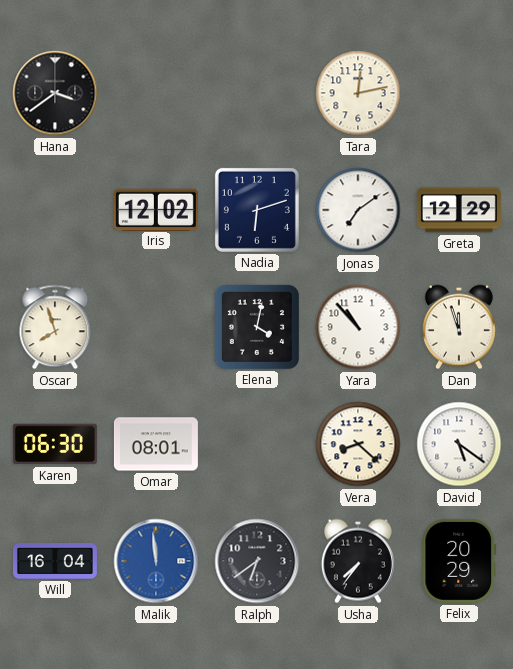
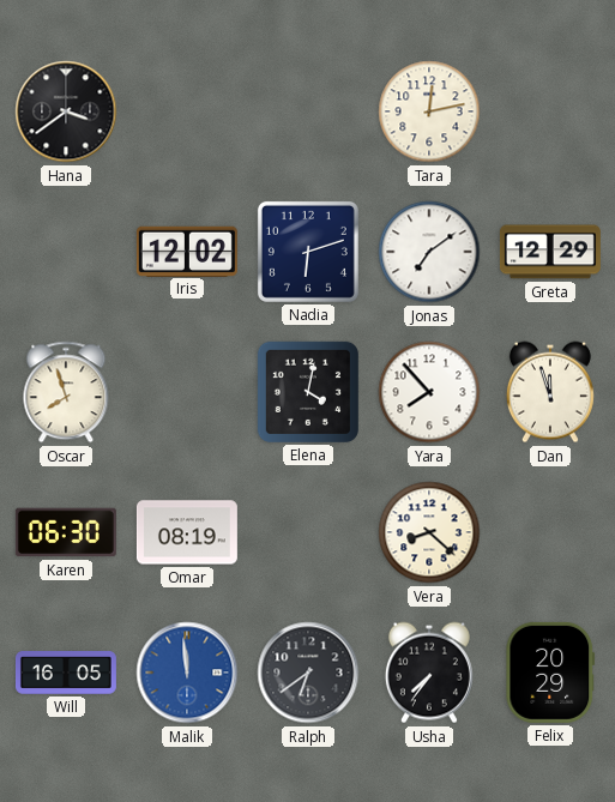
Yara: 10:53 -> 7:53
Omar: 08:01 -> 08:19
David: 5:21 -> none
Will: 16:04 -> 16:05
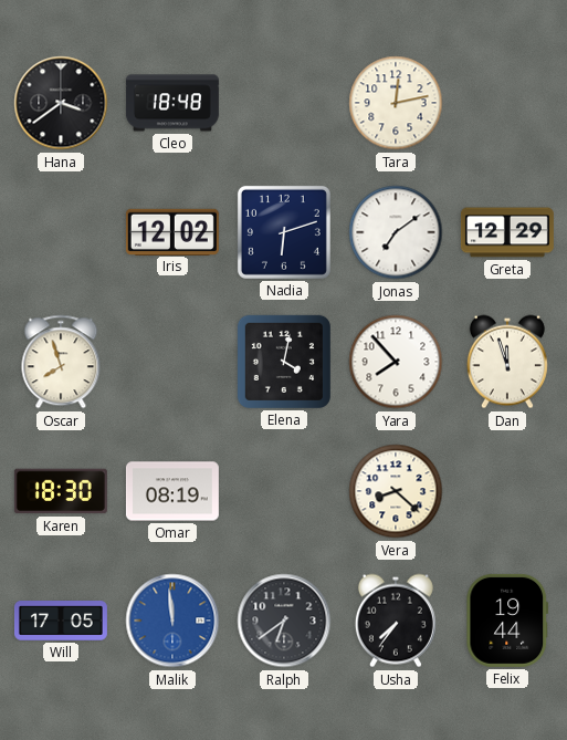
Cleo: none -> 18:48
Karen: 06:30 -> 18:30
Will: 16:05 -> 17:05
Felix: 20:29 -> 19:44
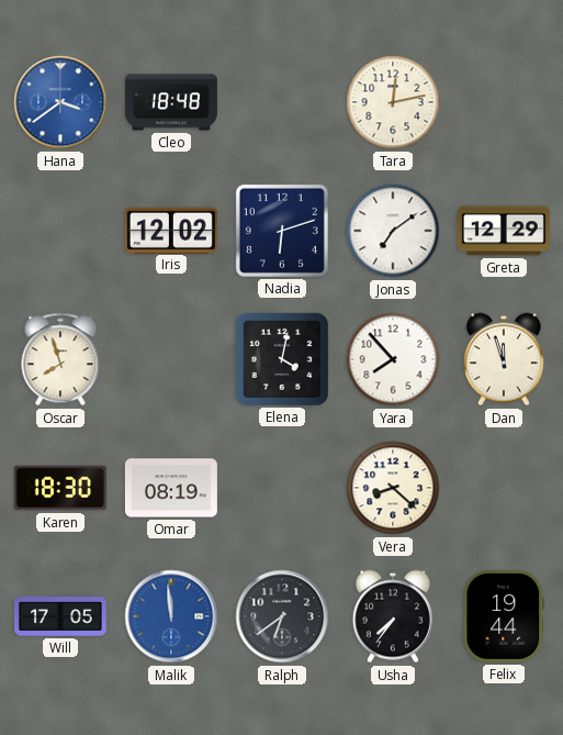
Hana dial: black -> blue
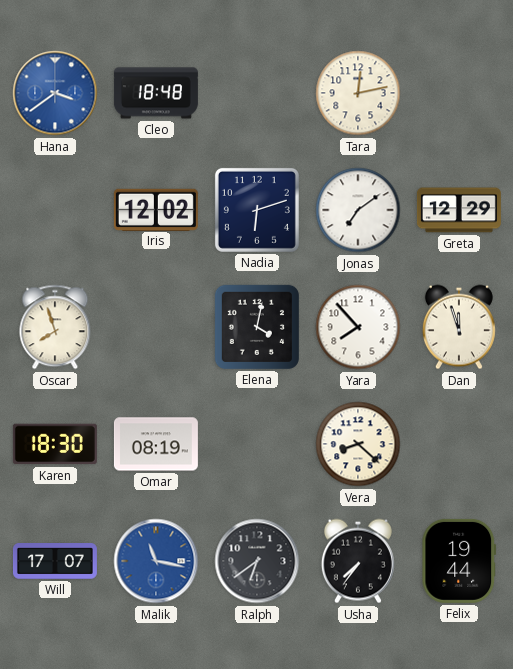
Will: 17:05 -> 17:07
Malik: 11:59 -> 11:17
